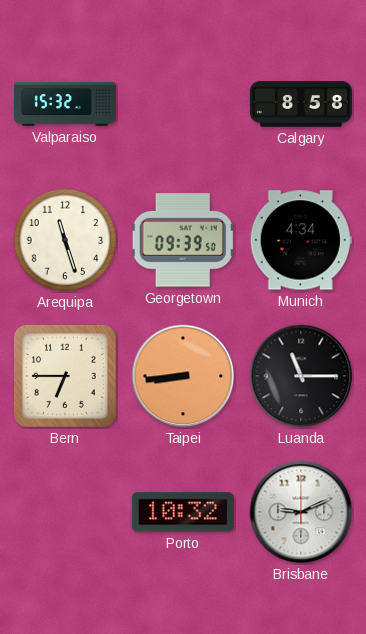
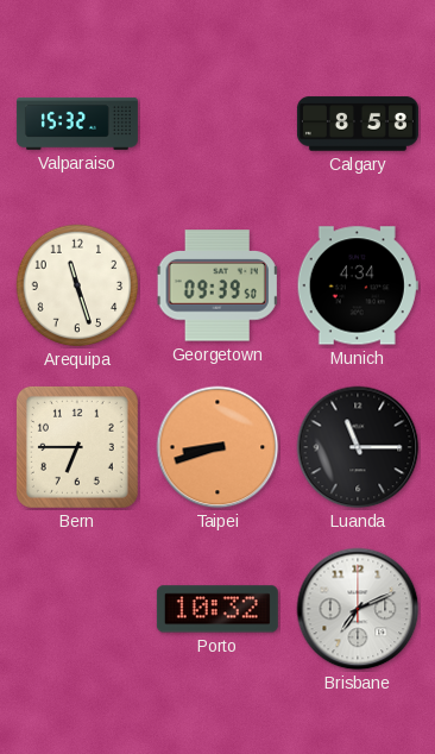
Taipei: 8:44 -> 8:42
Brisbane: 9:11 -> 7:11
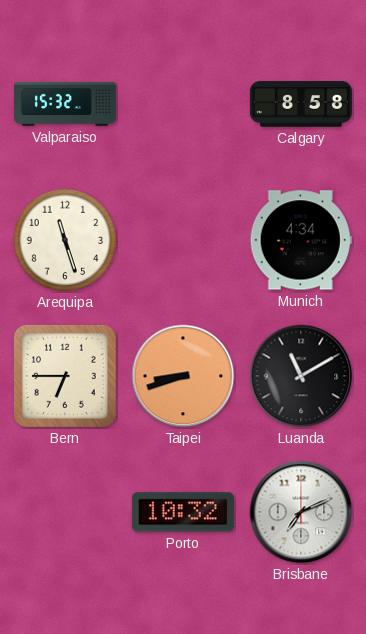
Georgetown: 09:39 -> none
Luanda: 11:15 -> 11:10
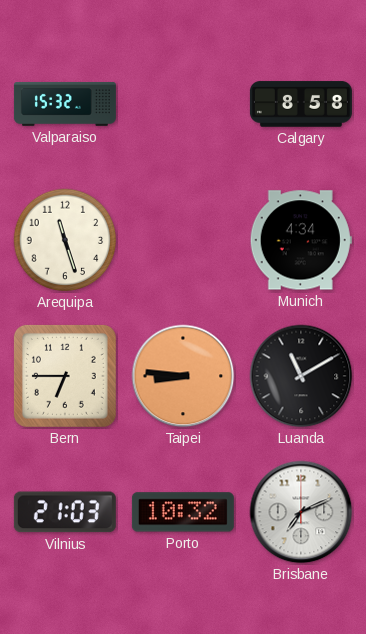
Taipei: 8:42 -> 8:46
Vilnius: none -> 21:03
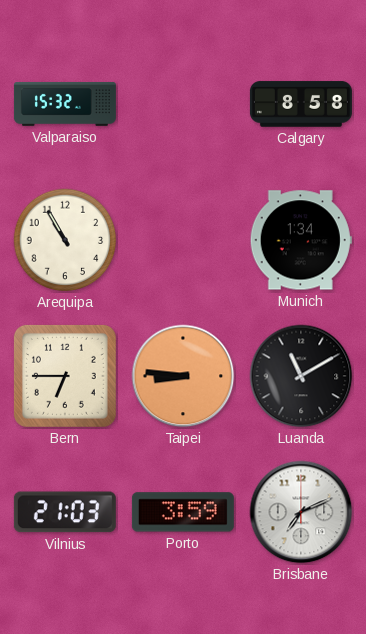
Arequipa: 11:27 -> 10:55
Munich: 4:34 -> 1:34
Porto: 10:32 -> 3:59
